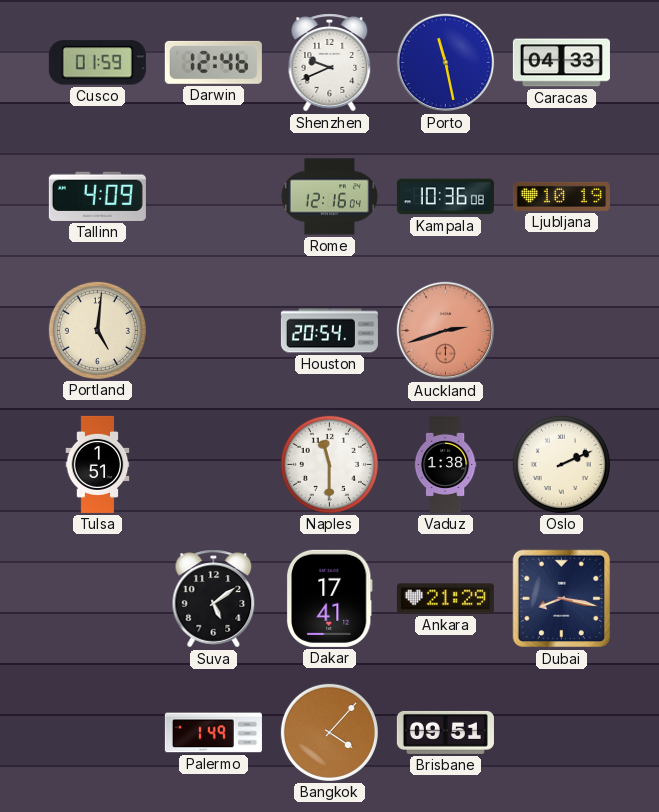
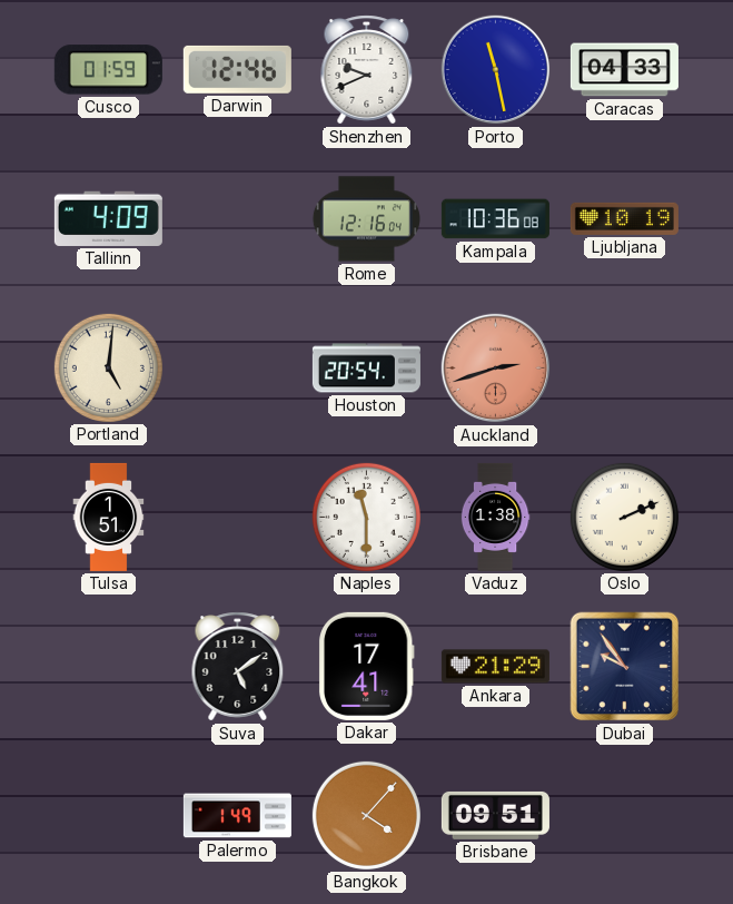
Dubai: 8:17 -> 9:54
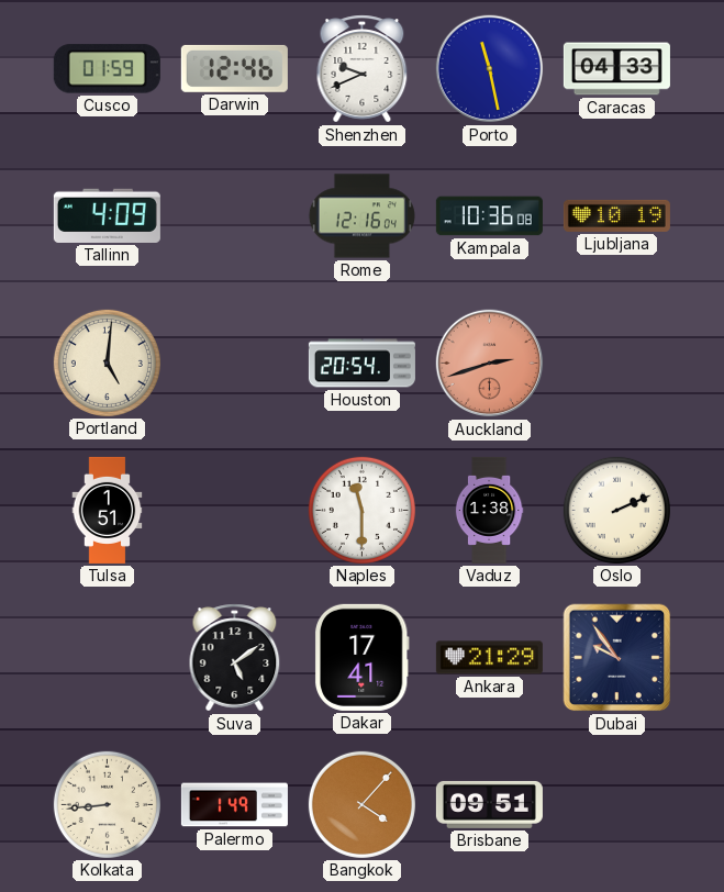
Kolkata: none -> 8:44
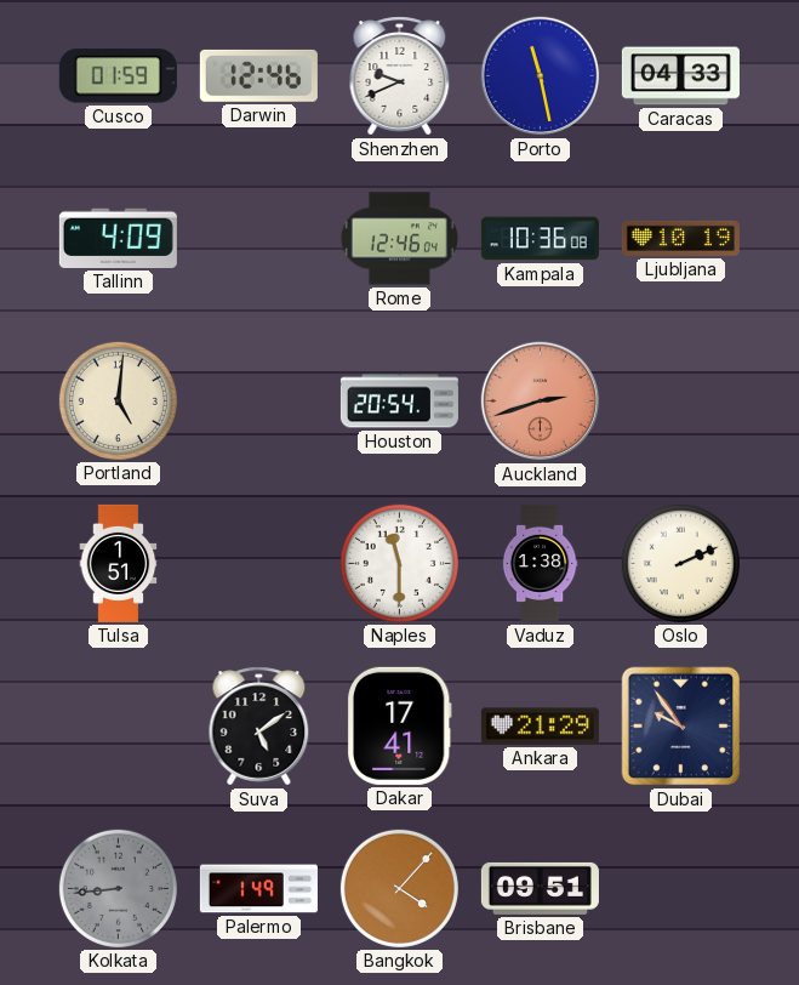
Rome: 12:16 -> 12:46
Kolkata dial: cream -> grey
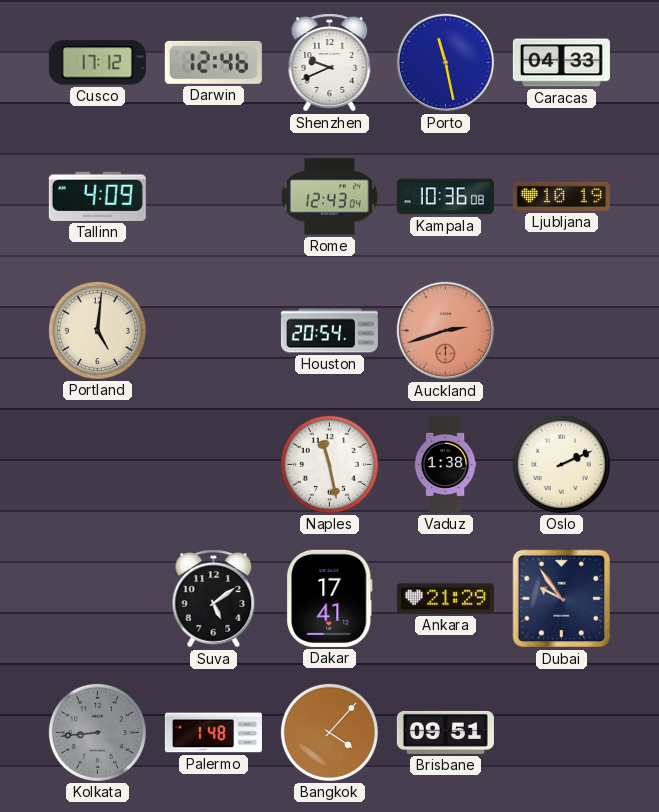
Cusco: 01:59 -> 17:12
Rome: 12:46 -> 12:43
Tulsa: 1:51 -> none
Naples: 11:30 -> 11:28
Palermo: 1:49 -> 1:48
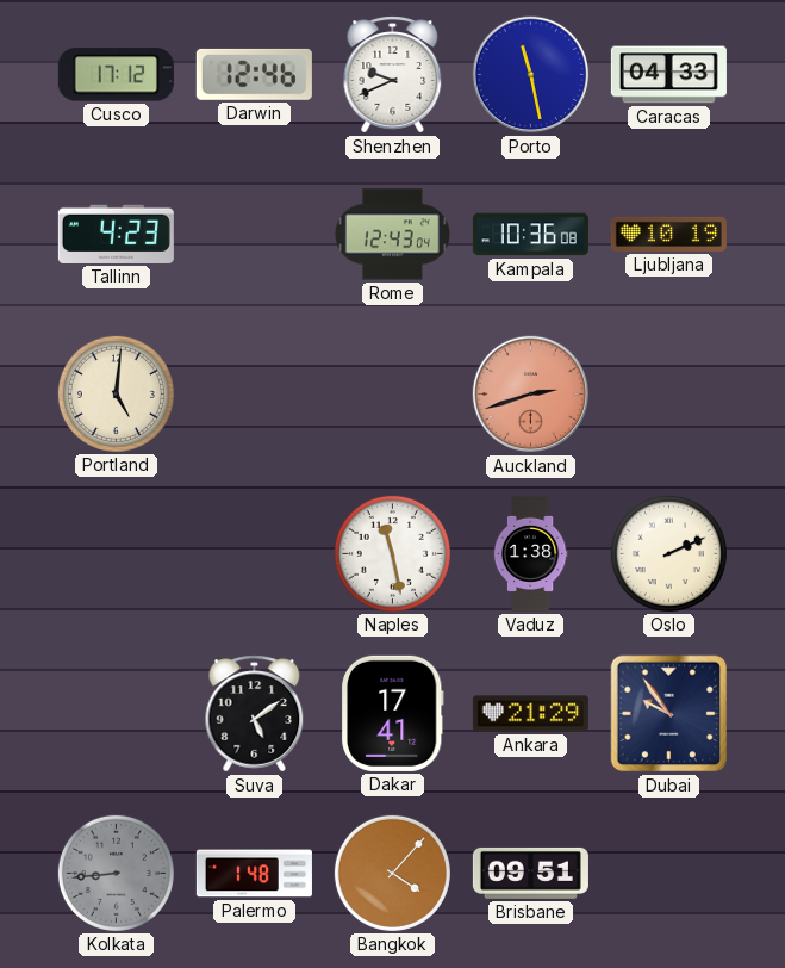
Tallinn: 4:09 -> 4:23
Houston: 20:54 -> none
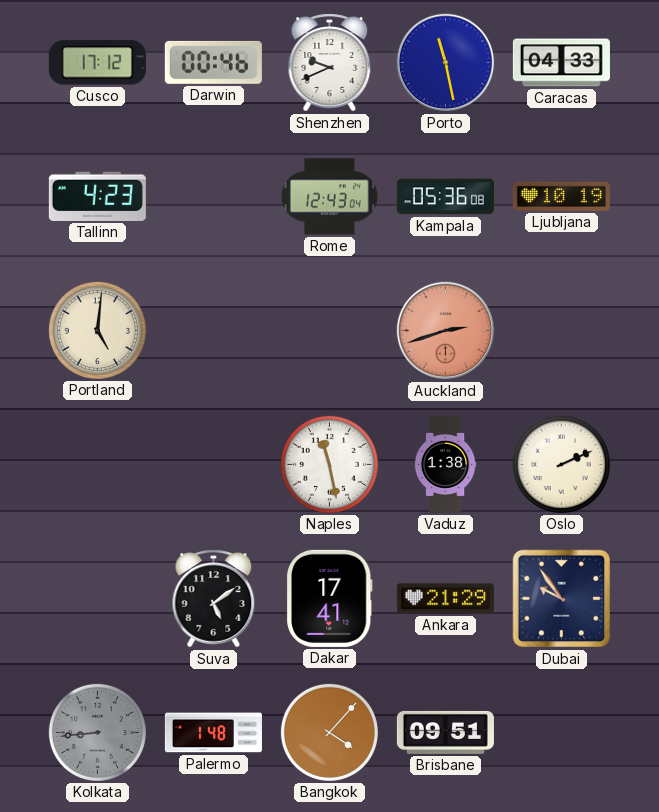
Darwin: 12:46 -> 00:46
Kampala: 10:36 -> 05:36
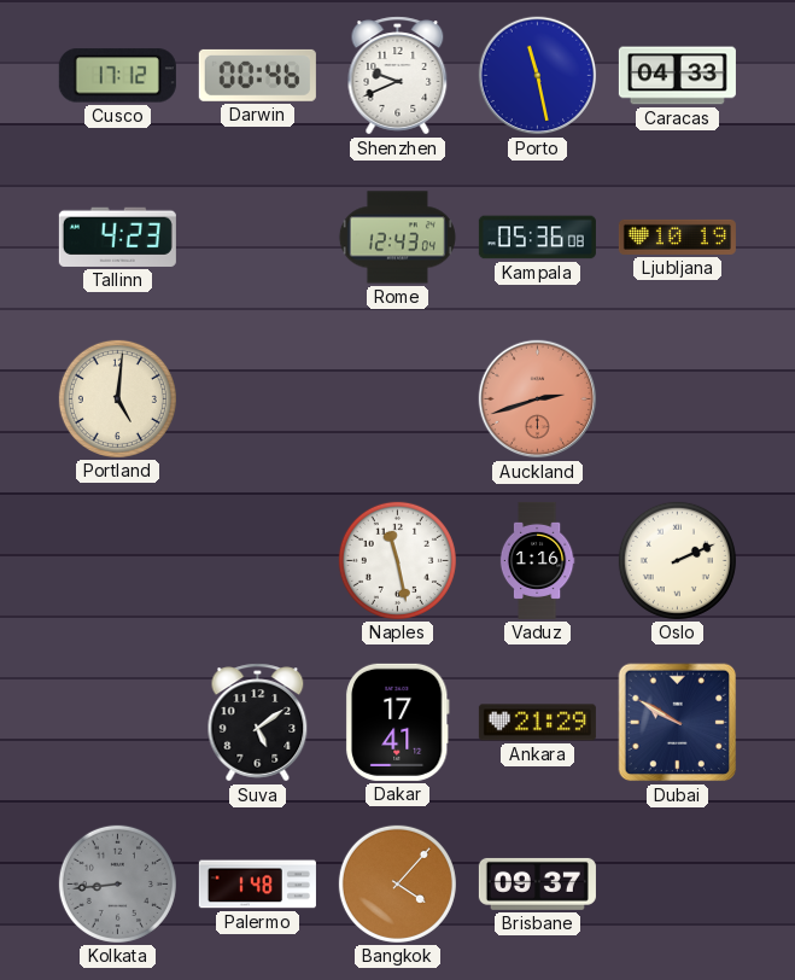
Vaduz: 1:38 -> 1:16
Dubai: 9:54 -> 9:50
Brisbane: 09:51 -> 09:37
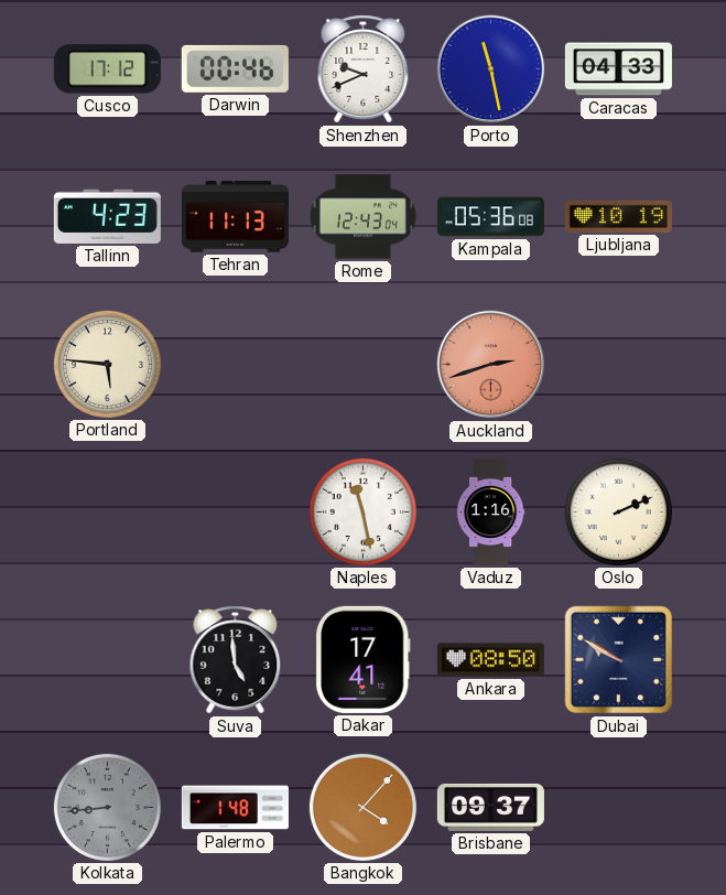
Tehran: none -> 11:13
Portland: 5:01 -> 5:46
Suva: 5:09 -> 4:59
Ankara: 21:29 -> 08:50
